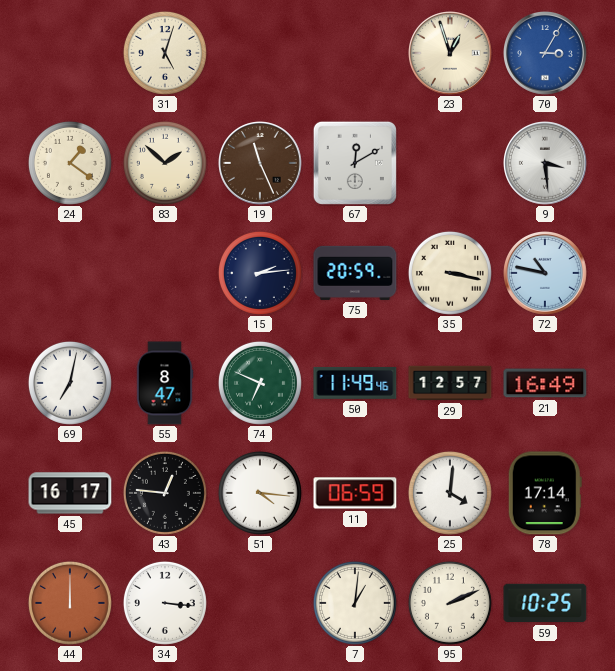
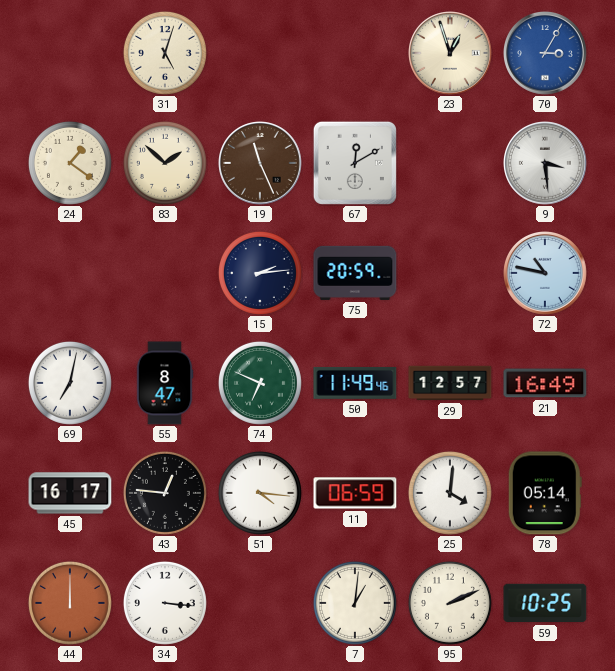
35: 3:17 -> none
78: 17:14 -> 05:14
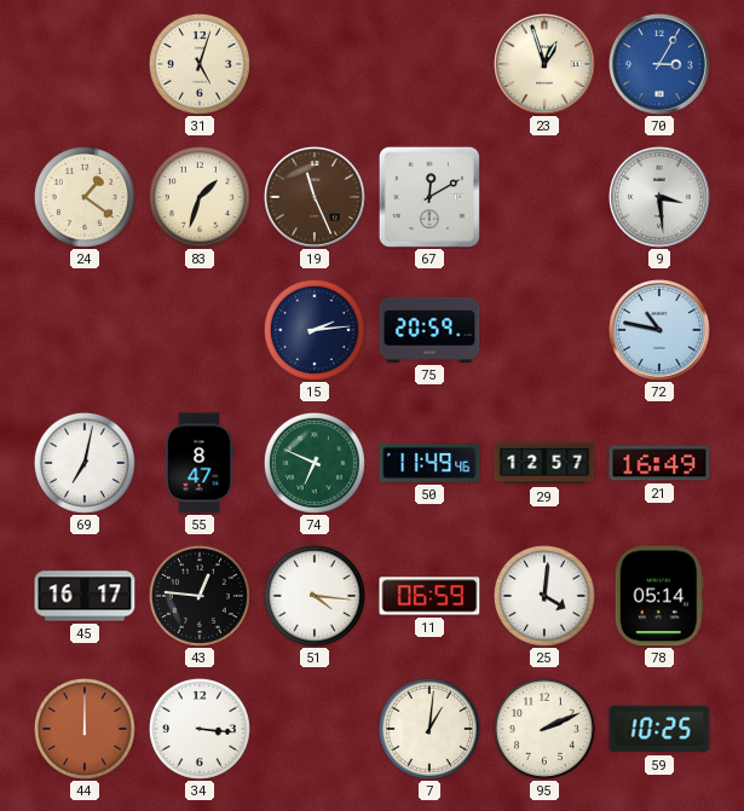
83: 1:52 -> 1:33
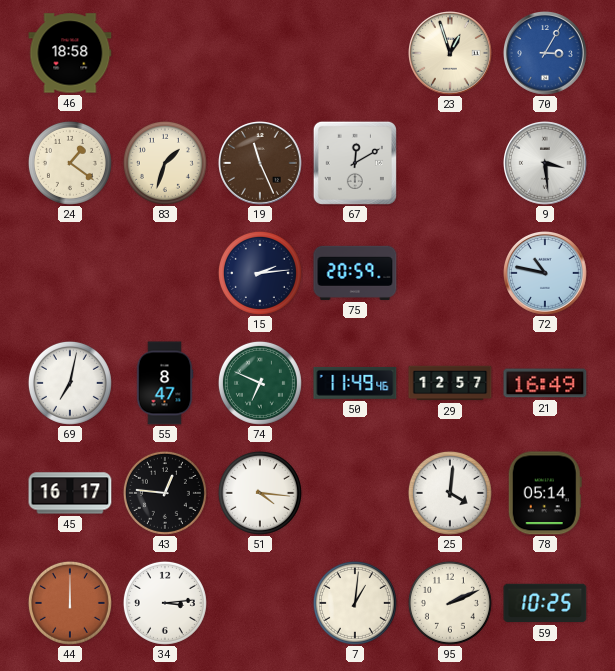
46: none -> 18:58
31: 5:03 -> none
11: 06:59 -> none
34: 3:16 -> 3:14
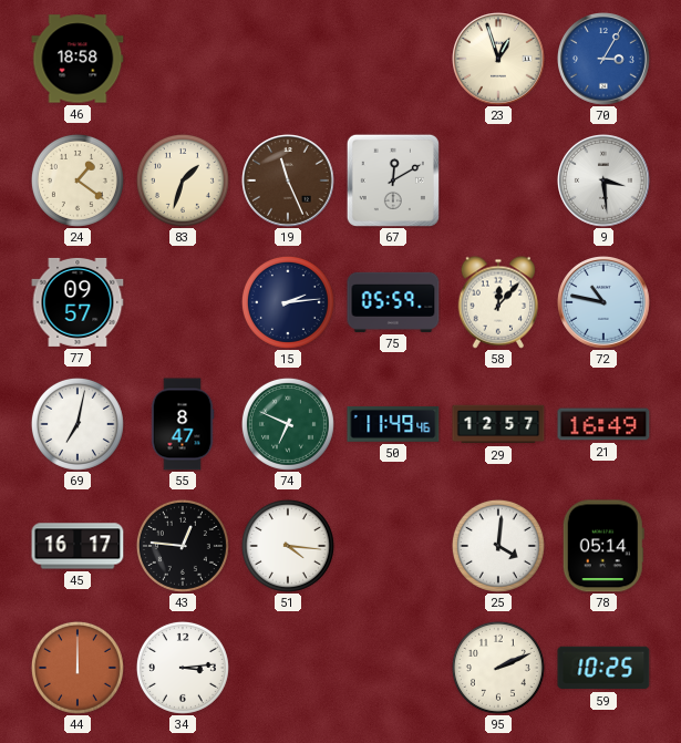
77: none -> 09:57
75: 20:59 -> 05:59
58: none -> 12:07
7: 1:01 -> none
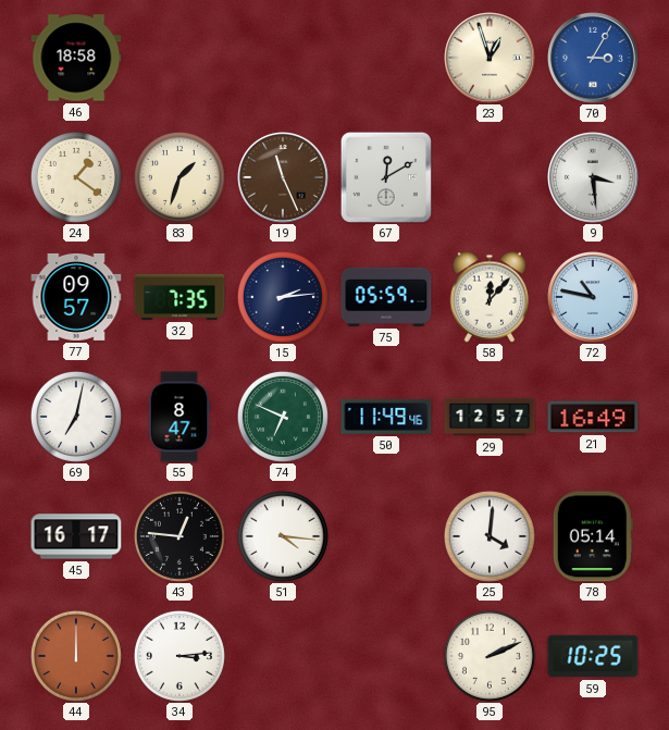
32: none -> 7:35
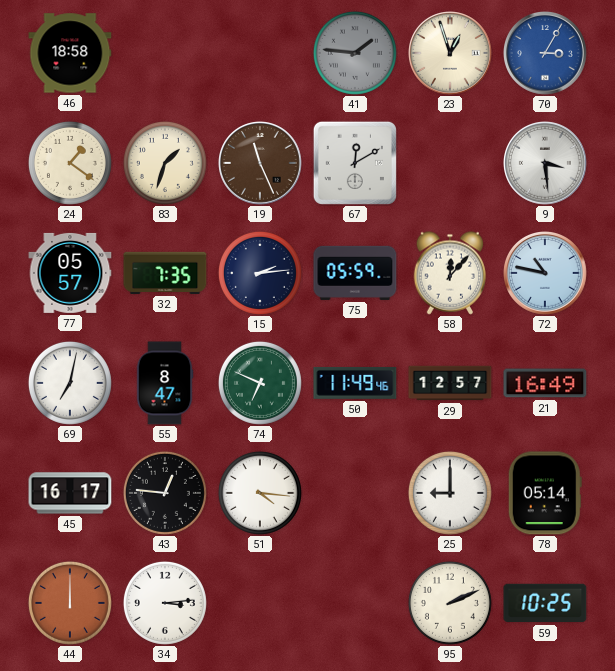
41: none -> 1:46
77: 09:57 -> 05:57
25: 4:01 -> 9:00
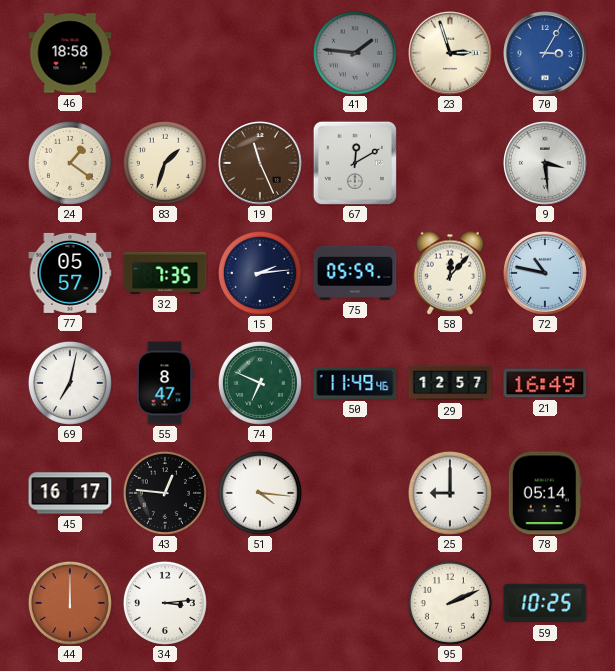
23: 12:57 -> 2:57
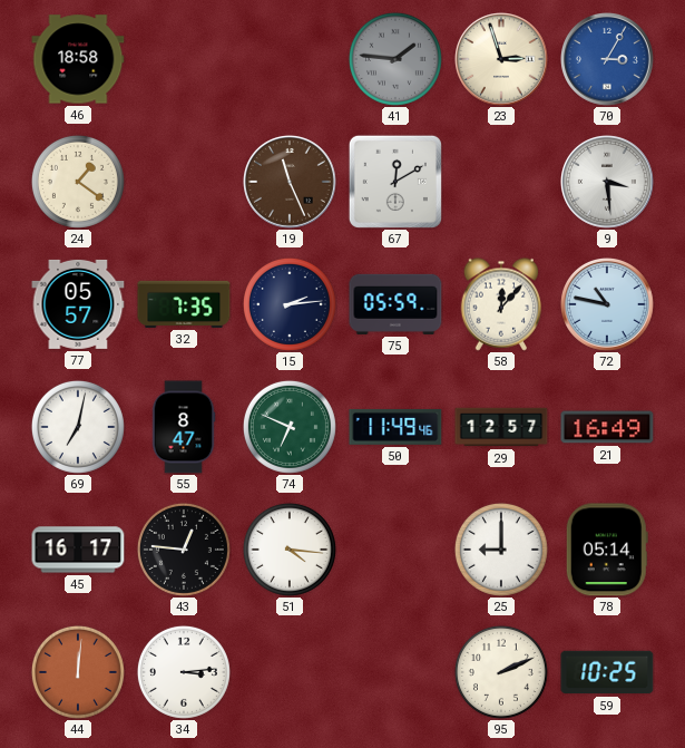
83: 1:33 -> none
44: 12:00 -> 12:01
